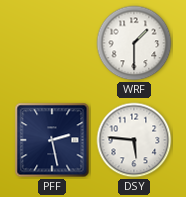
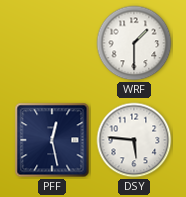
PFF: 2:28 -> 12:28
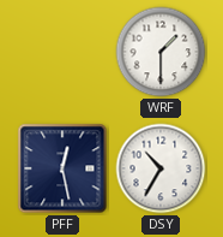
DSY: 5:46 -> 10:35
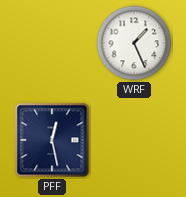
WRF: 1:30 -> 1:26
DSY: 10:35 -> none
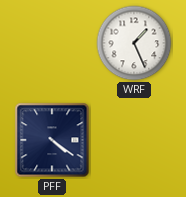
PFF: 12:28 -> 4:21
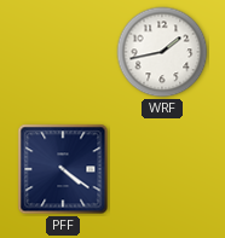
WRF: 1:26 -> 1:43
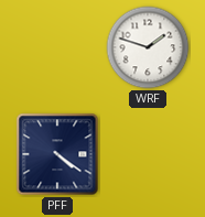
WRF: 1:43 -> 1:48
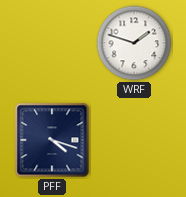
PFF: 4:21 -> 4:18
